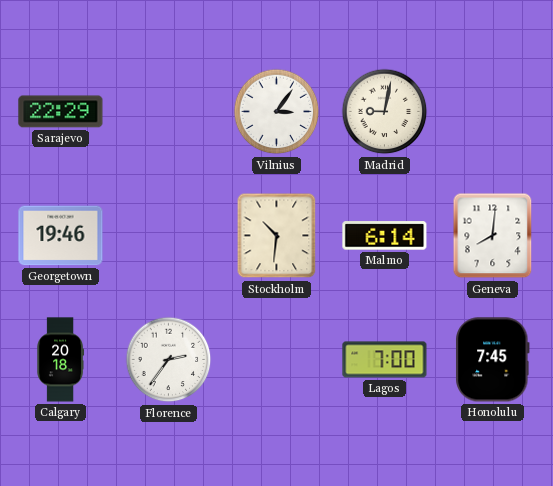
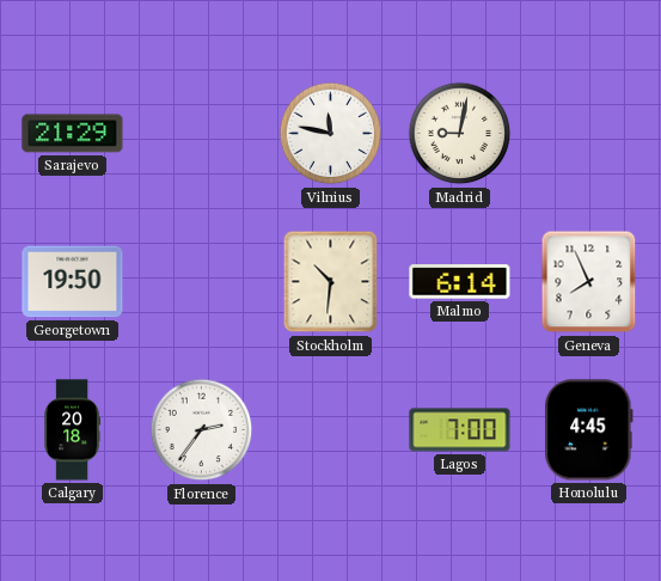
Sarajevo: 22:29 -> 21:29
Vilnius: 3:06 -> 11:47
Georgetown: 19:46 -> 19:50
Geneva: 8:01 -> 7:56
Honolulu: 7:45 -> 4:45
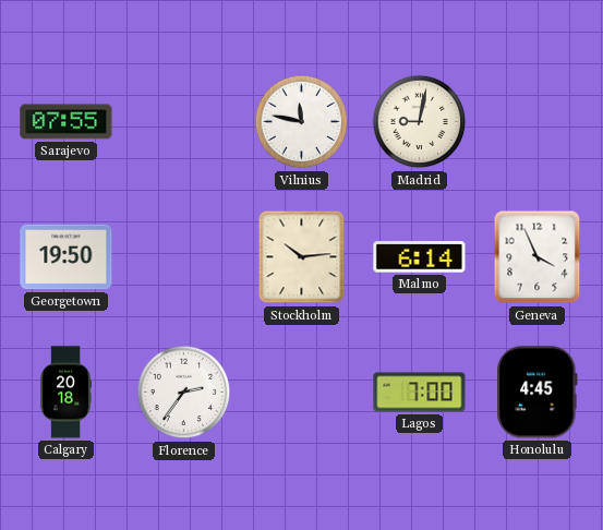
Sarajevo: 21:29 -> 07:55
Stockholm: 10:31 -> 10:14
Geneva: 7:56 -> 3:56
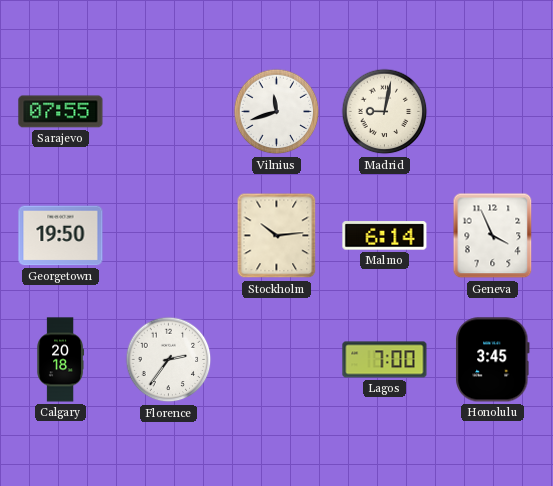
Vilnius: 11:47 -> 11:42
Honolulu: 4:45 -> 3:45
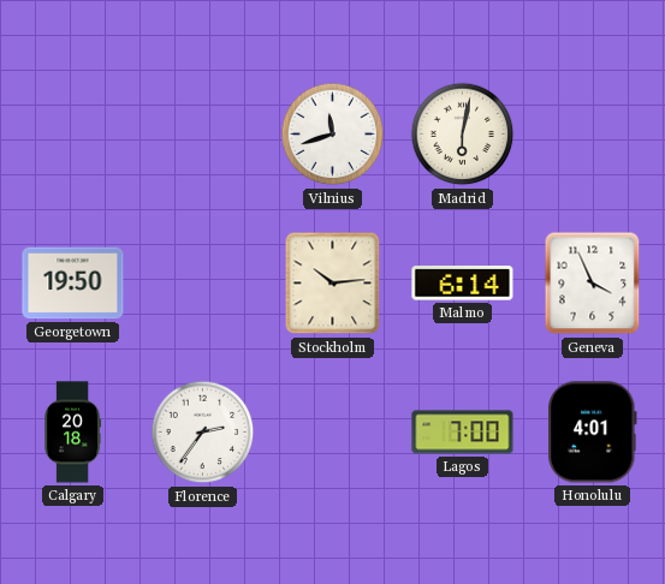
Sarajevo: 07:55 -> none
Madrid: 9:02 -> 6:02
Honolulu: 3:45 -> 4:01
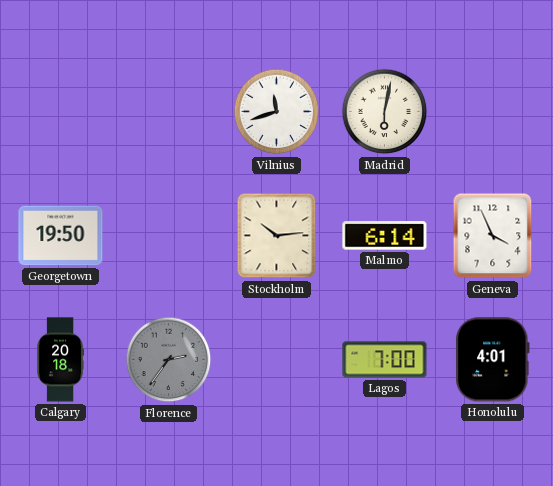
Florence dial: white -> grey
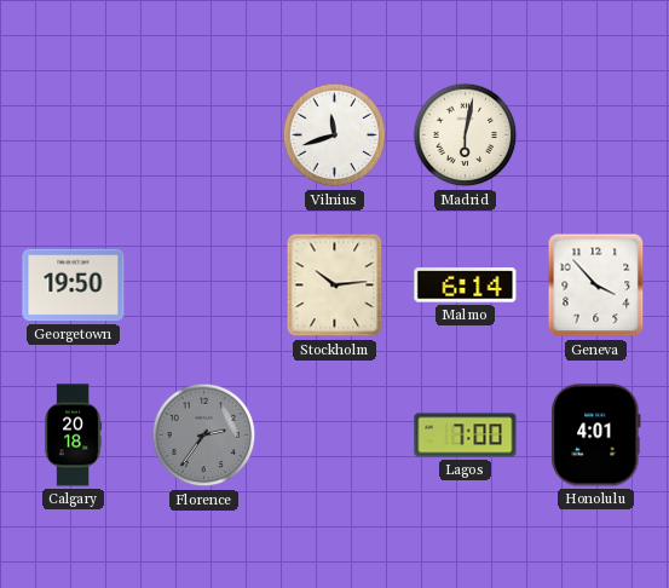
Geneva: 3:56 -> 3:53
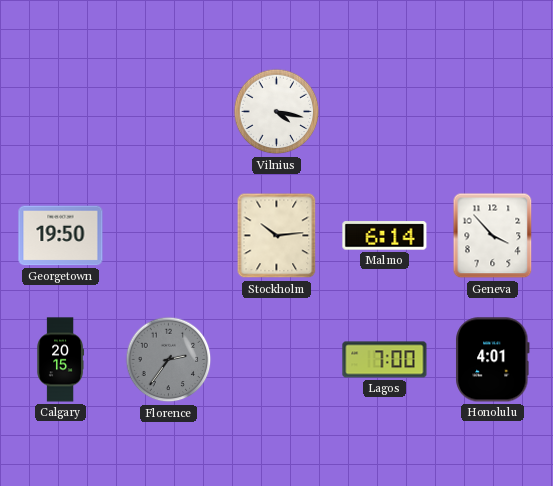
Vilnius: 11:42 -> 4:17
Madrid: 6:02 -> none
Calgary: 20:18 -> 20:15
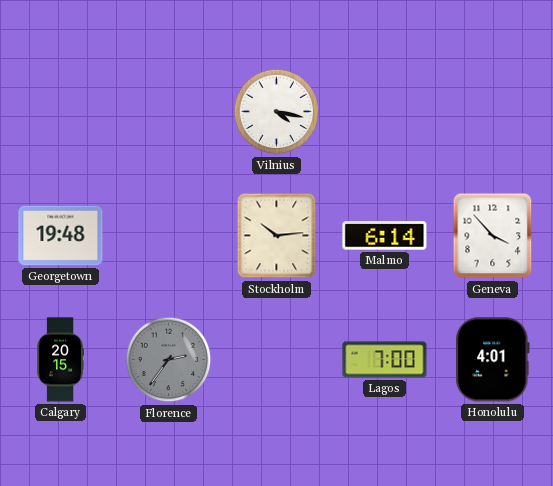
Georgetown: 19:50 -> 19:48
